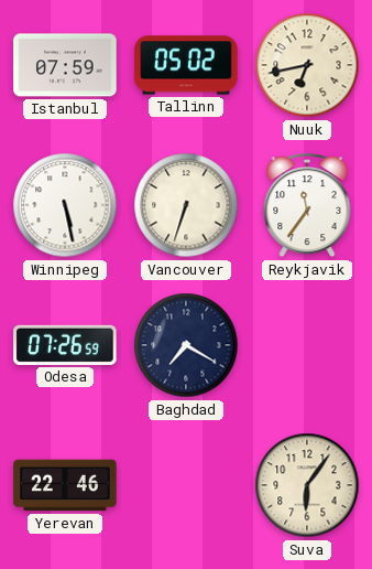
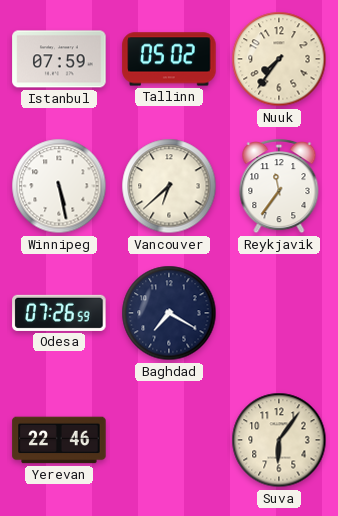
Nuuk: 6:43 -> 7:36
Vancouver: 6:33 -> 6:38
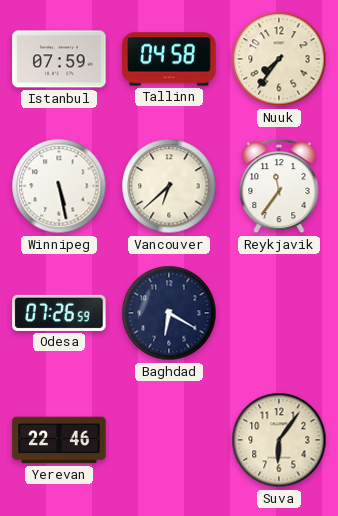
Tallinn: 05:02 -> 04:58
Baghdad: 7:20 -> 6:20
